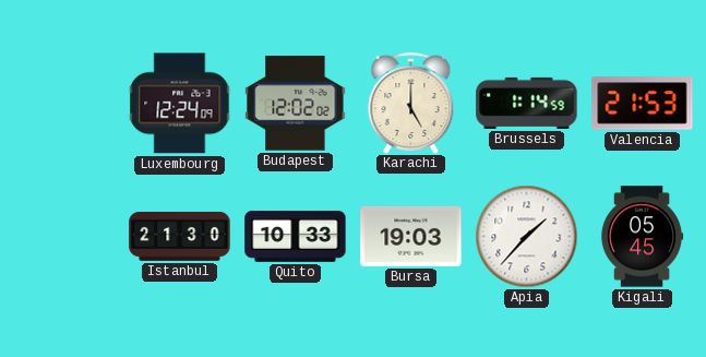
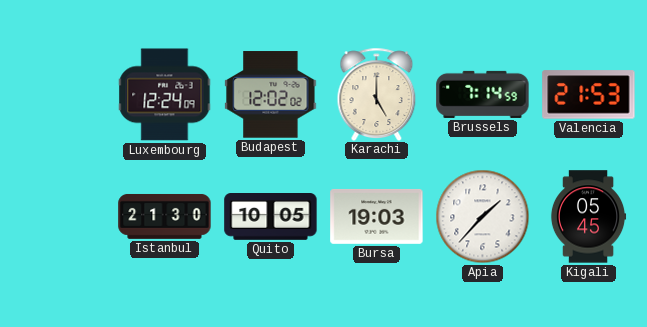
Brussels: 1:14 -> 7:14
Quito: 10:33 -> 10:05
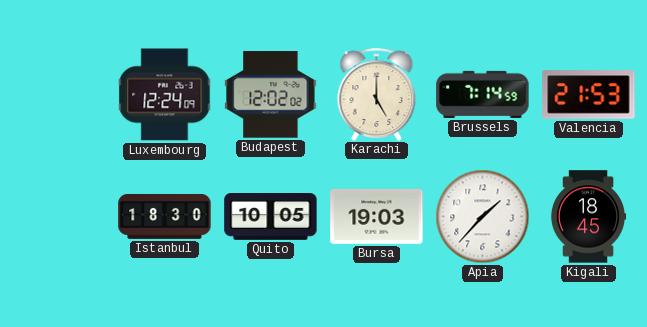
Istanbul: 21:30 -> 18:30
Kigali: 05:45 -> 18:45
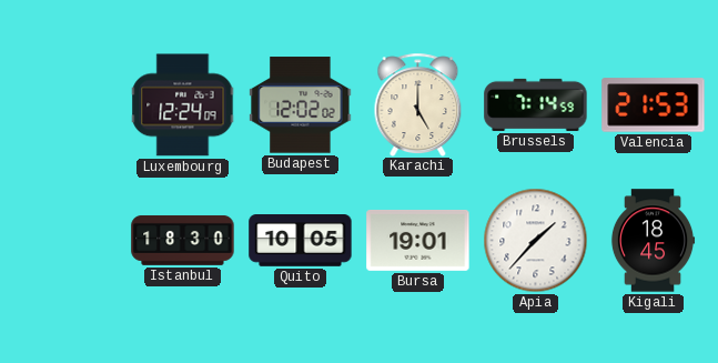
Bursa: 19:03 -> 19:01
